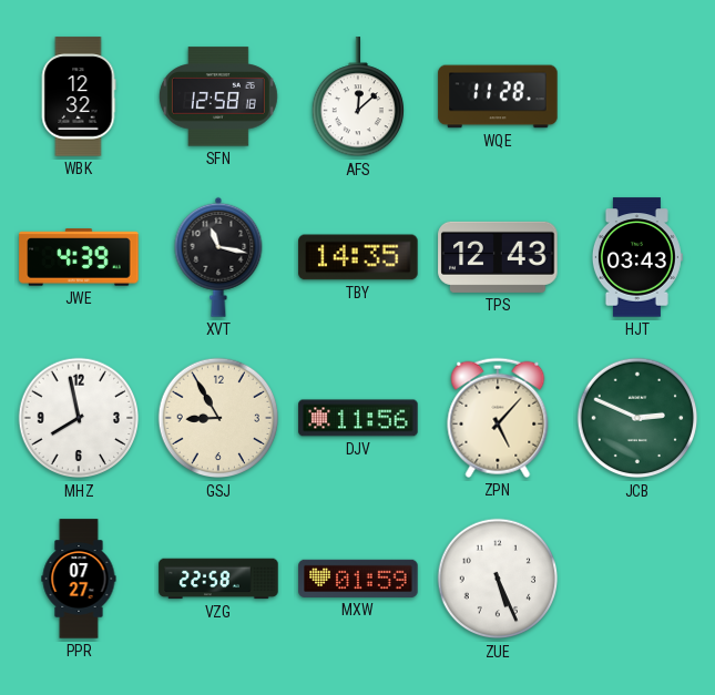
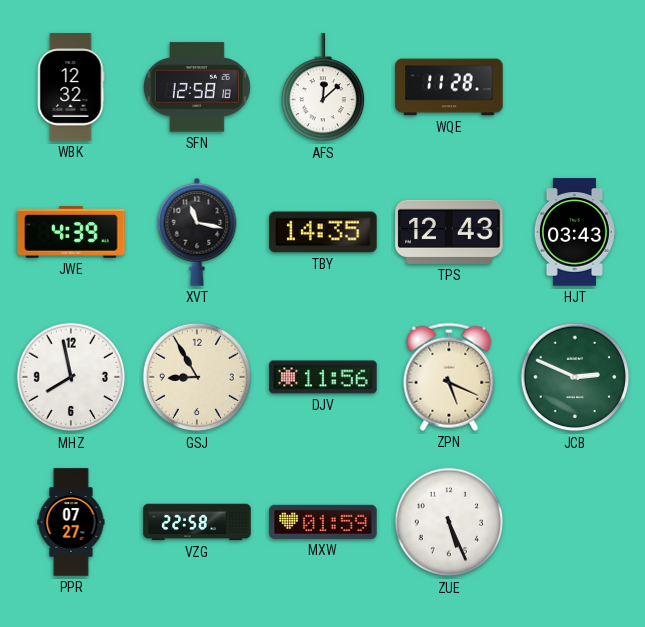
ZPN: 5:07 -> 5:19
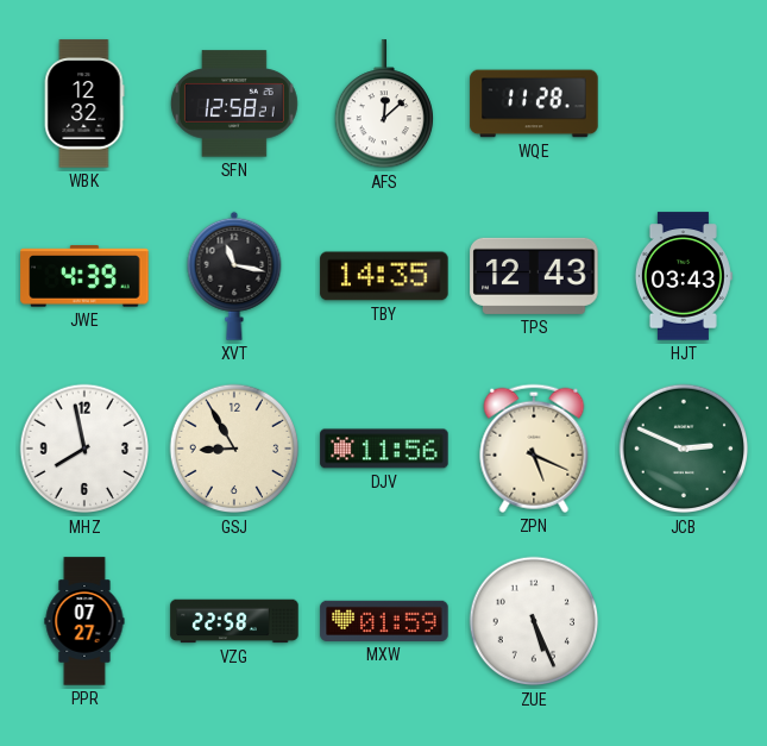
SFN: 12:58:18 -> 12:58:21
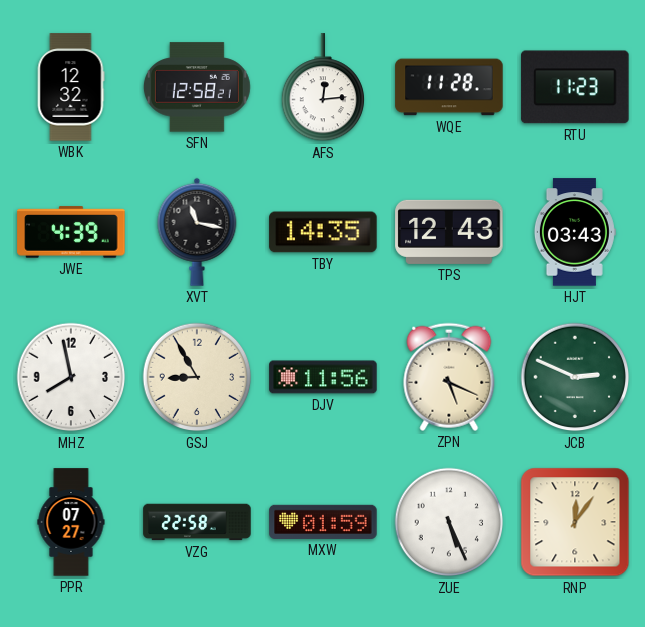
AFS: 12:08 -> 12:14
RTU: none -> 11:23
RNP: none -> 12:06
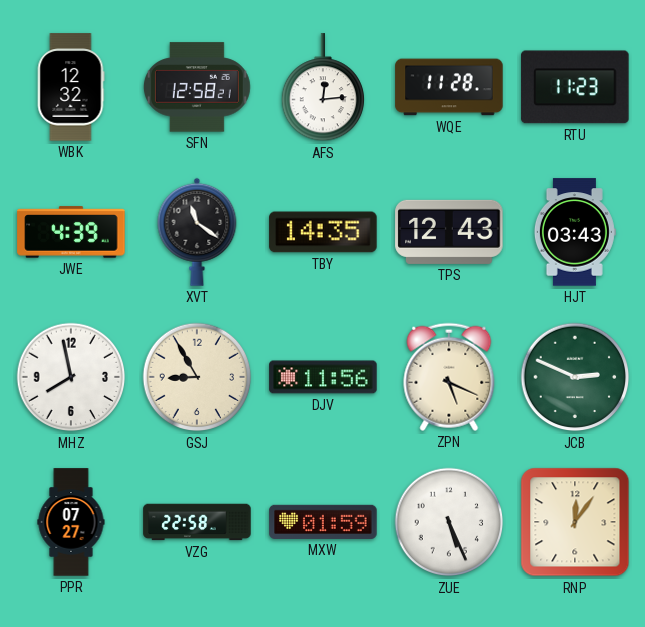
XVT: 11:17 -> 11:21
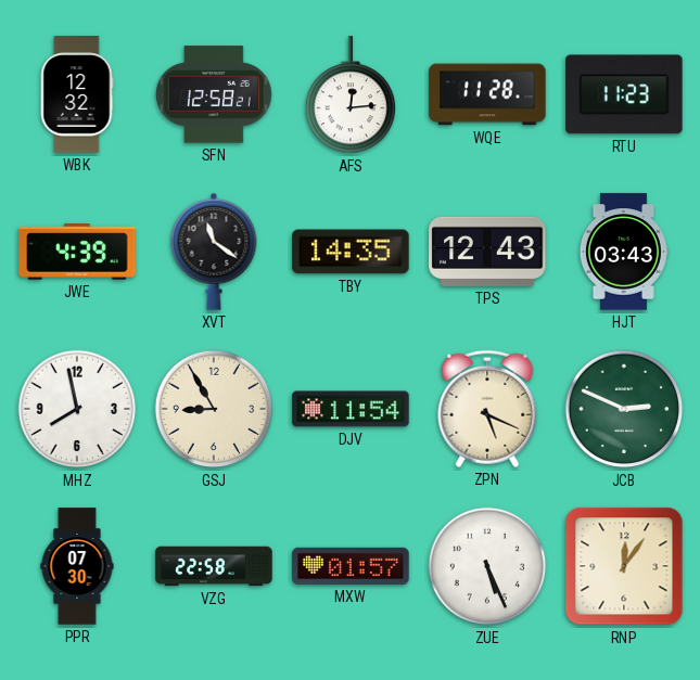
DJV: 11:56 -> 11:54
PPR: 07:27 -> 07:30
MXW: 01:59 -> 01:57
